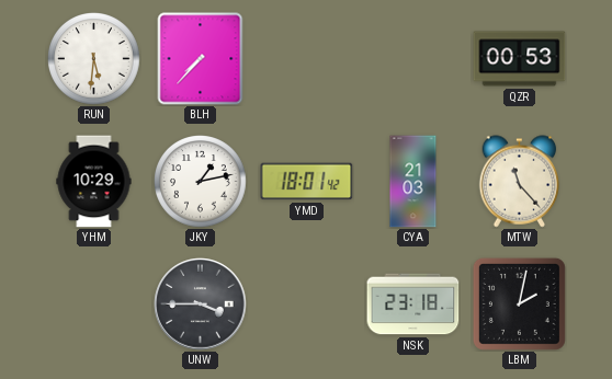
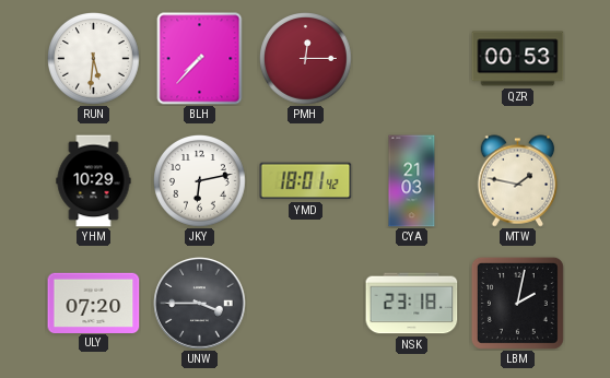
PMH: none -> 12:15
JKY: 1:13 -> 6:13
MTW: 11:23 -> 1:47
ULY: none -> 07:20
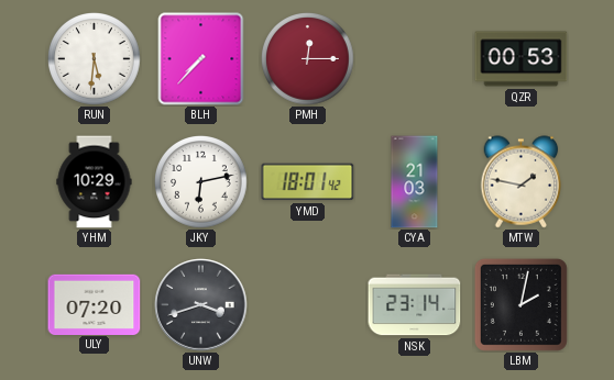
UNW: 3:45 -> 3:42
NSK: 23:18 -> 23:14
